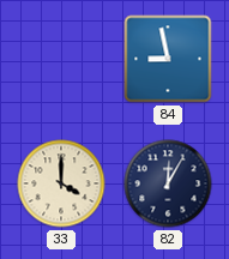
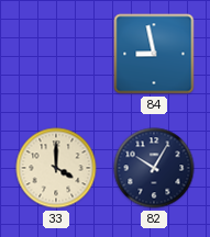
82: 12:05 -> 10:05
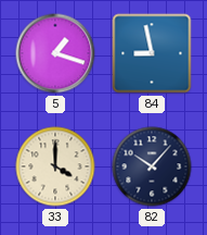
5: none -> 1:18
82: 10:05 -> 10:07
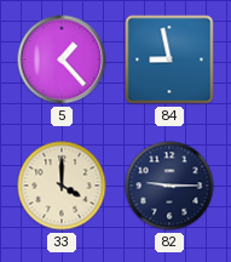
5: 1:18 -> 1:23
82: 10:07 -> 9:15
